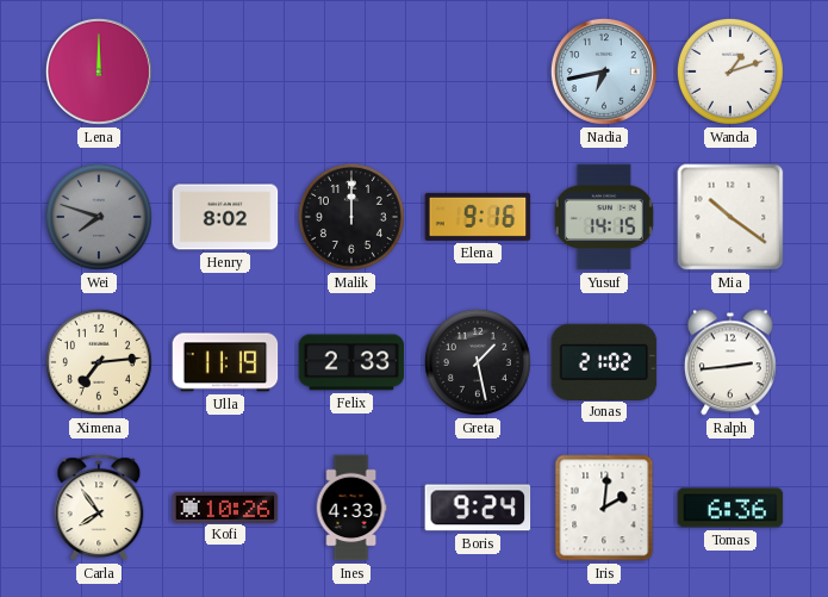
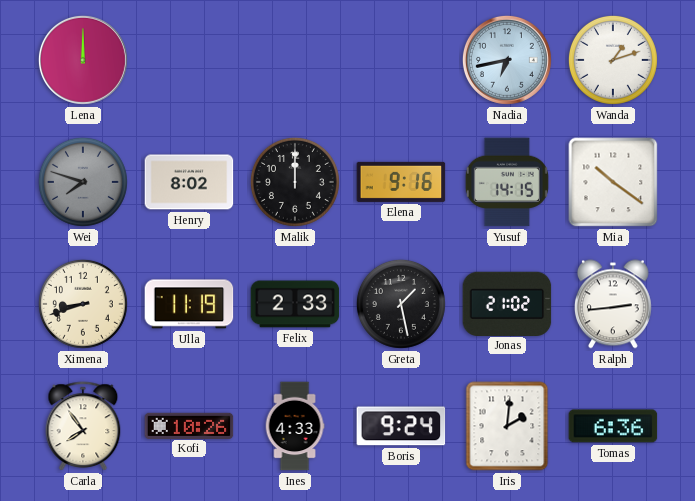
Ximena: 7:14 -> 8:42
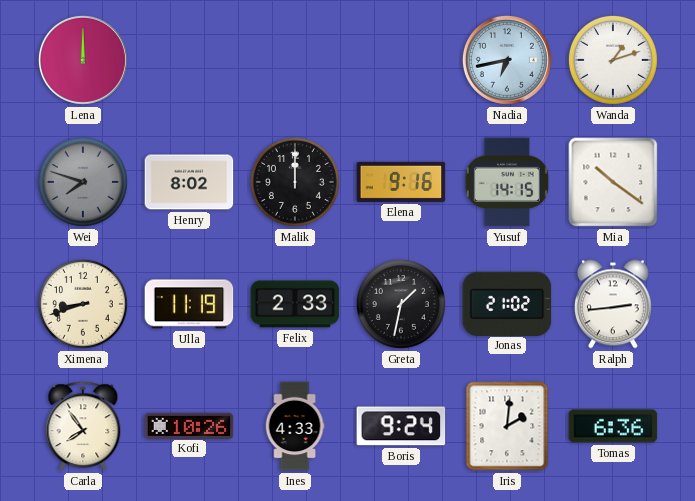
Greta: 1:28 -> 1:32
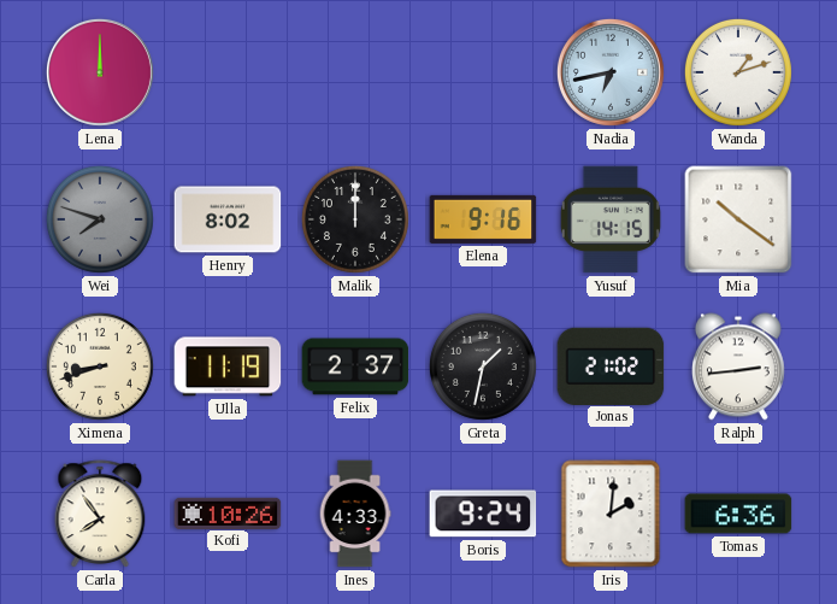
Felix: 2:33 -> 2:37
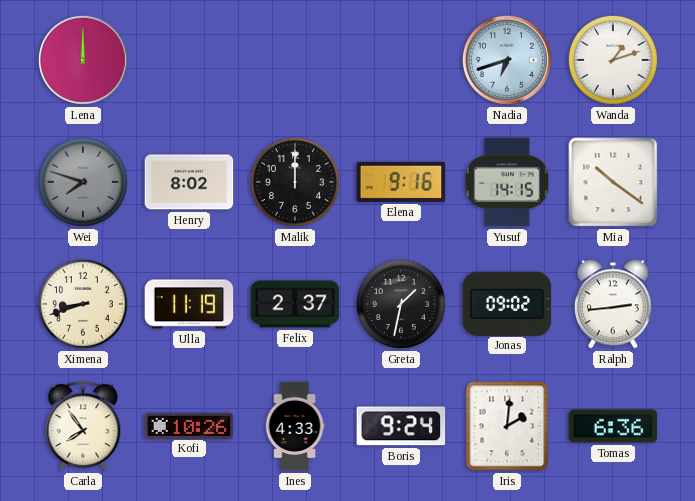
Nadia: 6:43 -> 6:42
Jonas: 21:02 -> 09:02
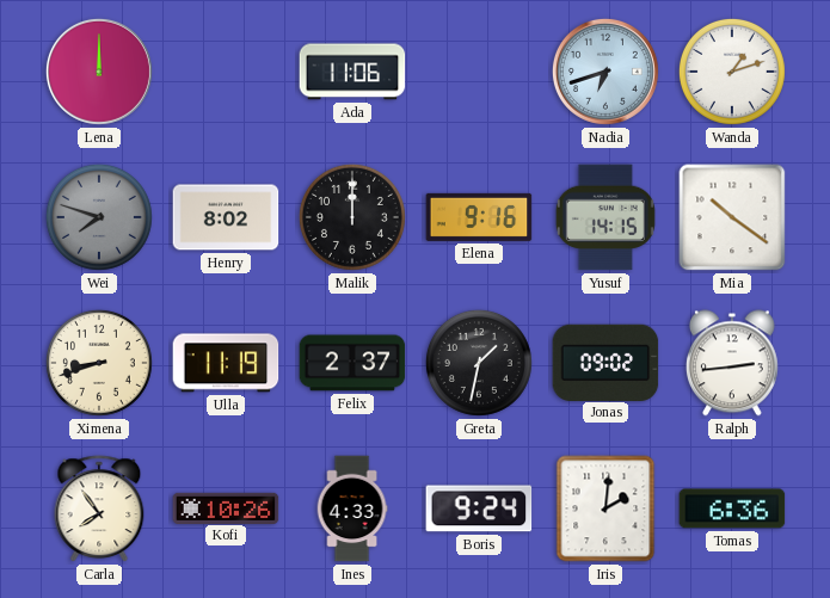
Ada: none -> 11:06
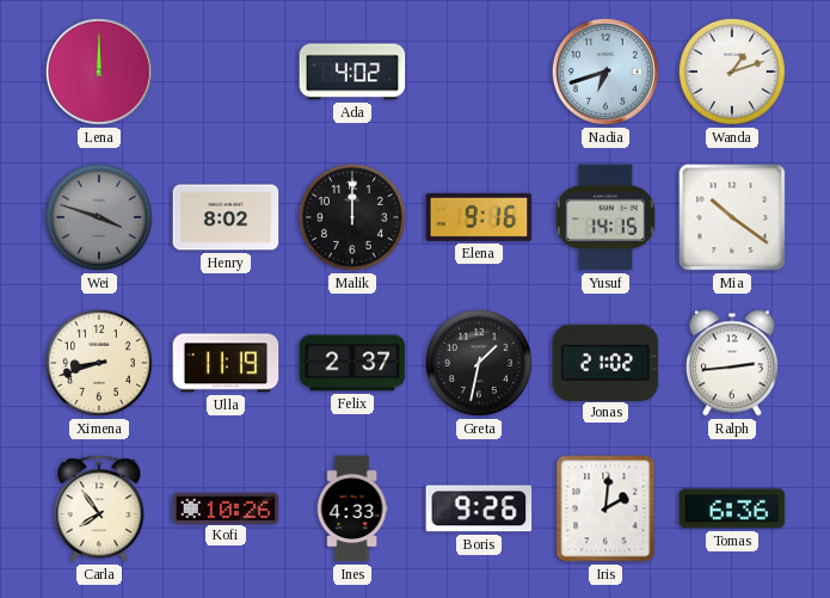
Ada: 11:06 -> 4:02
Wei: 7:48 -> 3:48
Jonas: 09:02 -> 21:02
Boris: 9:24 -> 9:26
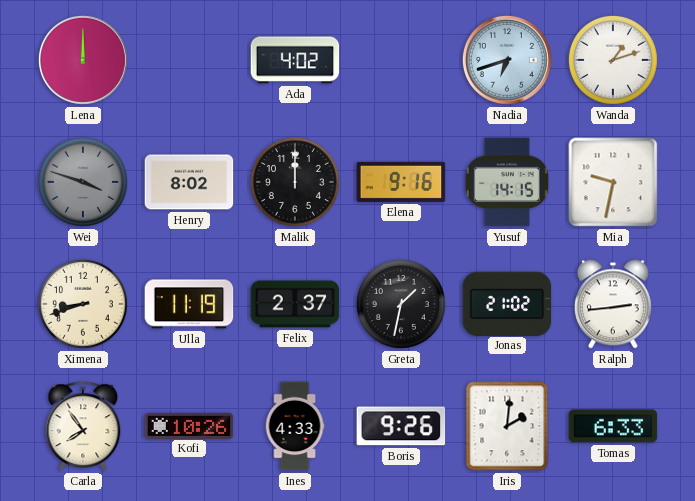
Mia: 10:21 -> 9:32
Tomas: 6:36 -> 6:33
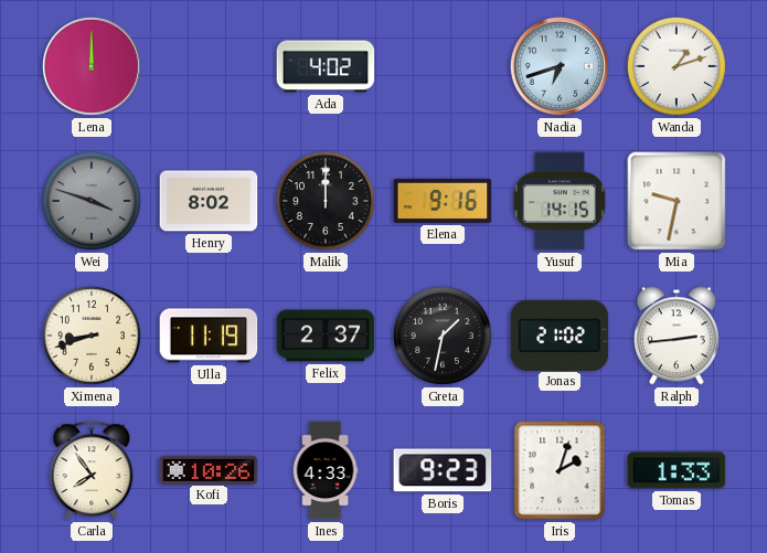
Boris: 9:26 -> 9:23
Iris: 2:01 -> 2:03
Tomas: 6:33 -> 1:33
